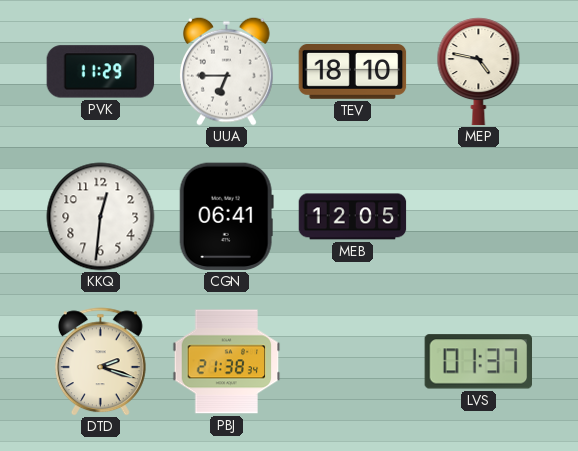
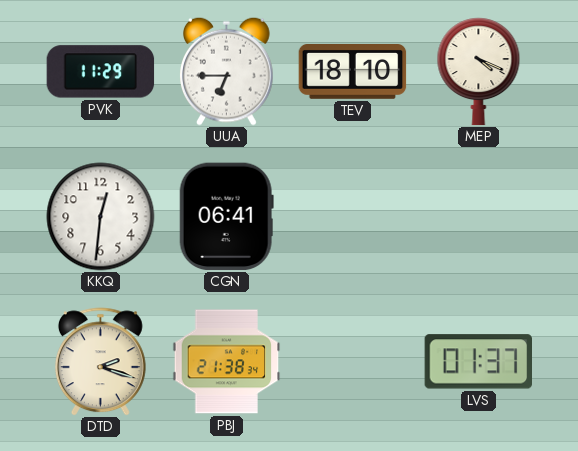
MEP: 4:47 -> 4:19
MEB: 12:05 -> none
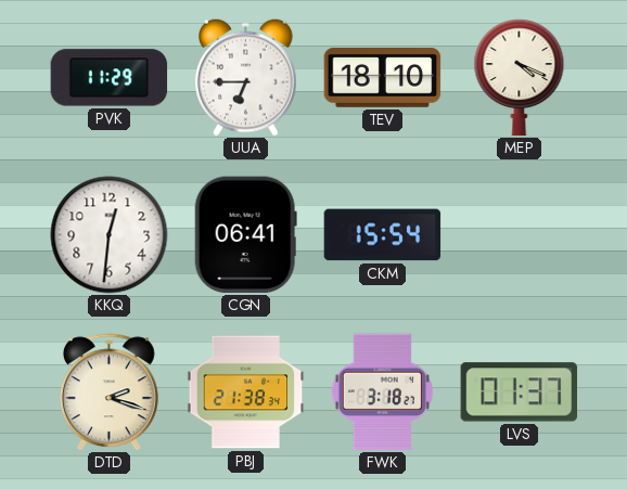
CKM: none -> 15:54
FWK: none -> 3:18
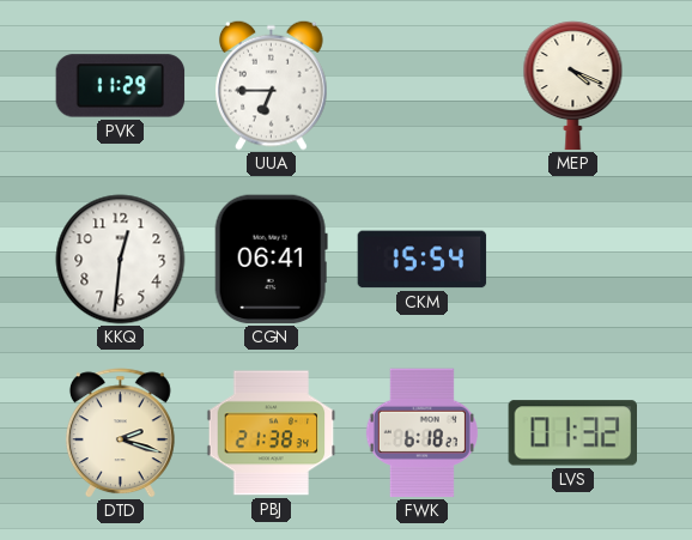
TEV: 18:10 -> none
FWK: 3:18 -> 6:18
LVS: 01:37 -> 01:32
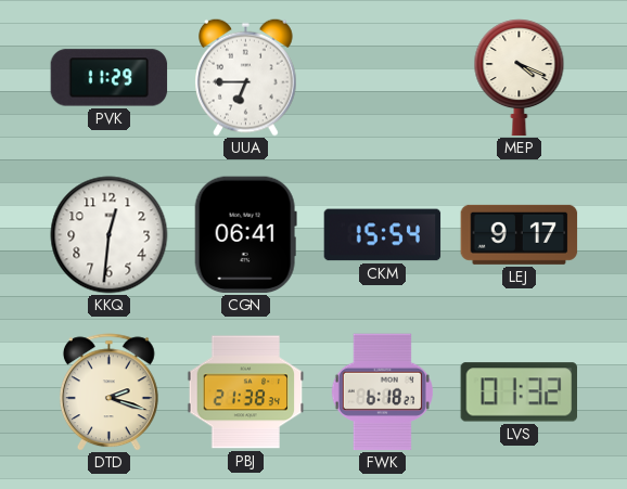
LEJ: none -> 9:17
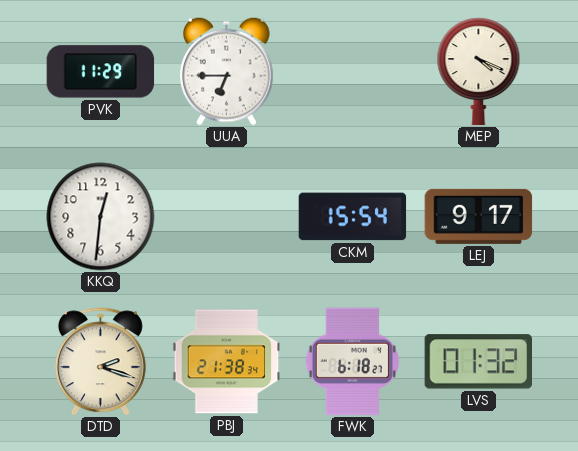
CGN: 06:41 -> none
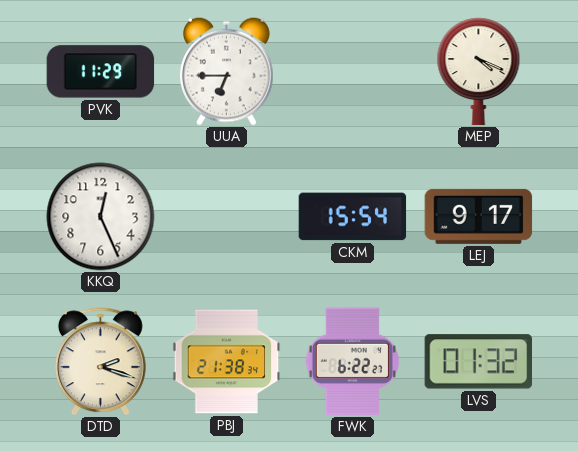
KKQ: 12:31 -> 12:26
FWK: 6:18 -> 6:22
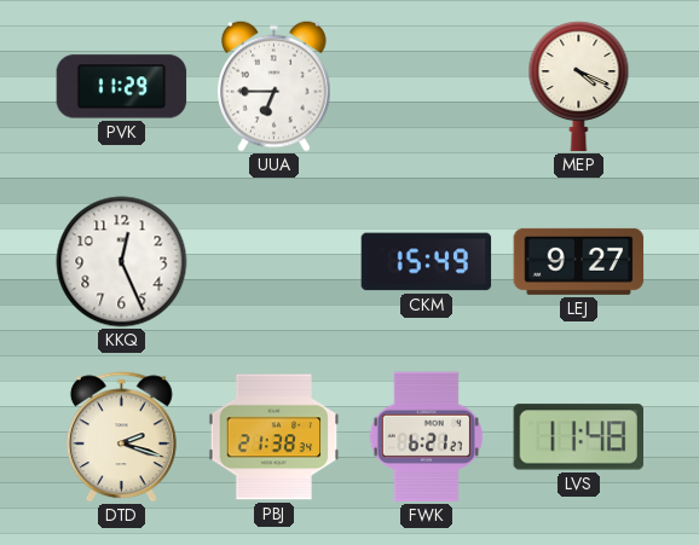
CKM: 15:54 -> 15:49
LEJ: 9:17 -> 9:27
FWK: 6:22 -> 6:21
LVS: 01:32 -> 11:48
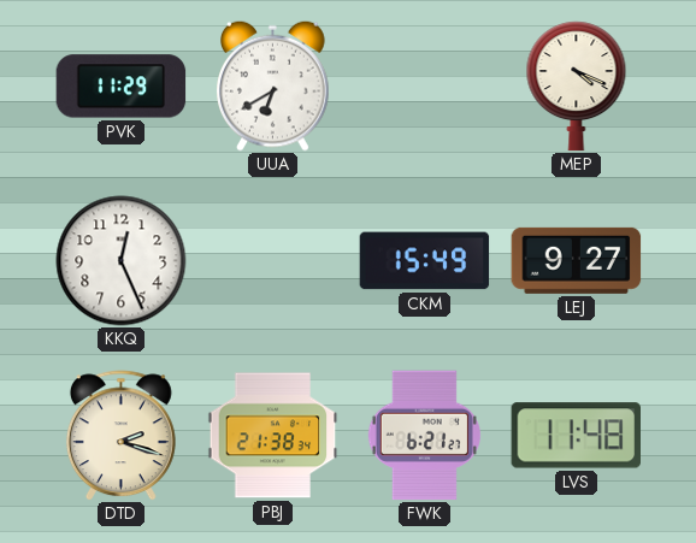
UUA: 6:45 -> 6:40
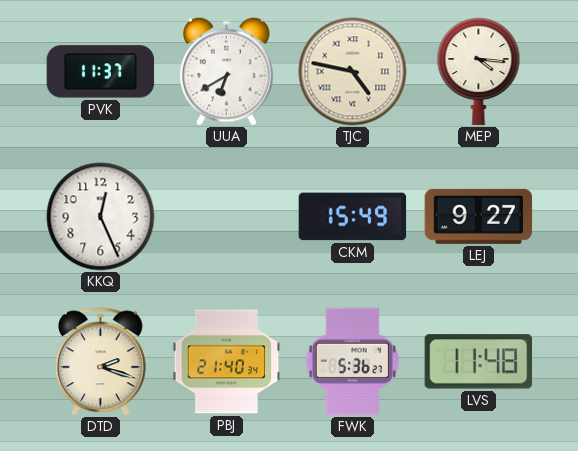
PVK: 11:29 -> 11:37
TJC: none -> 4:47
MEP: 4:19 -> 4:16
PBJ: 21:38 -> 21:40
FWK: 6:21 -> 5:36
